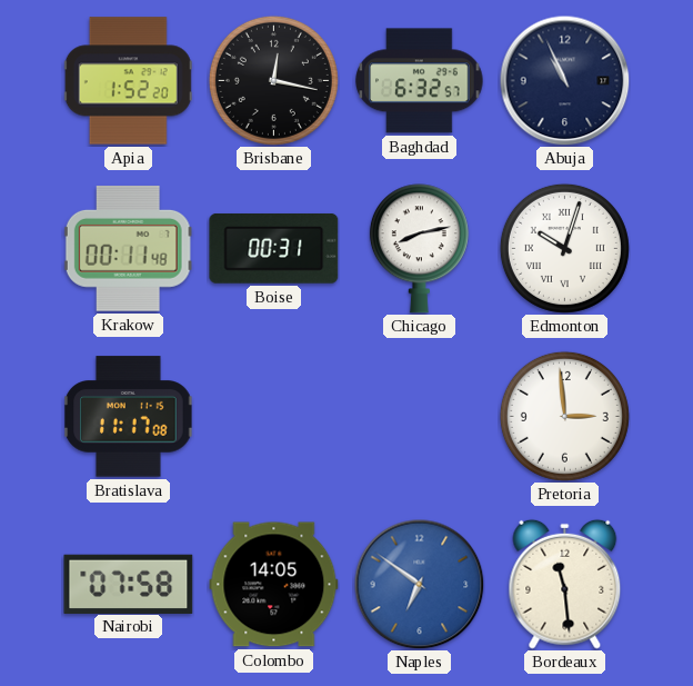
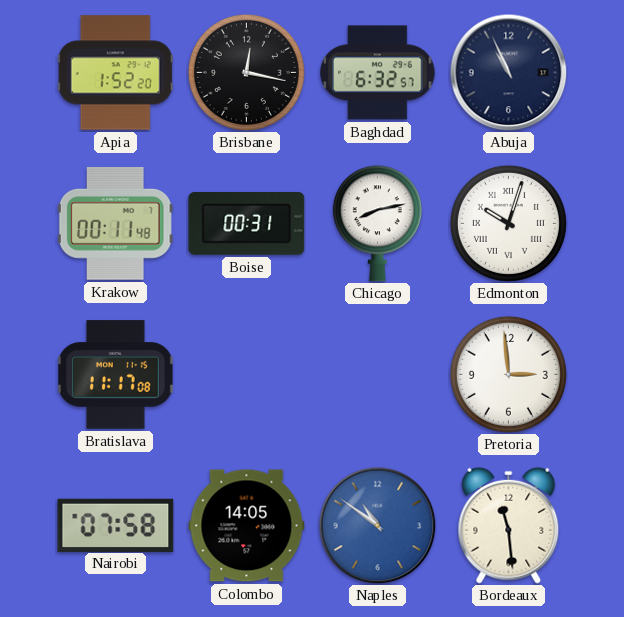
Naples: 6:51 -> 10:51
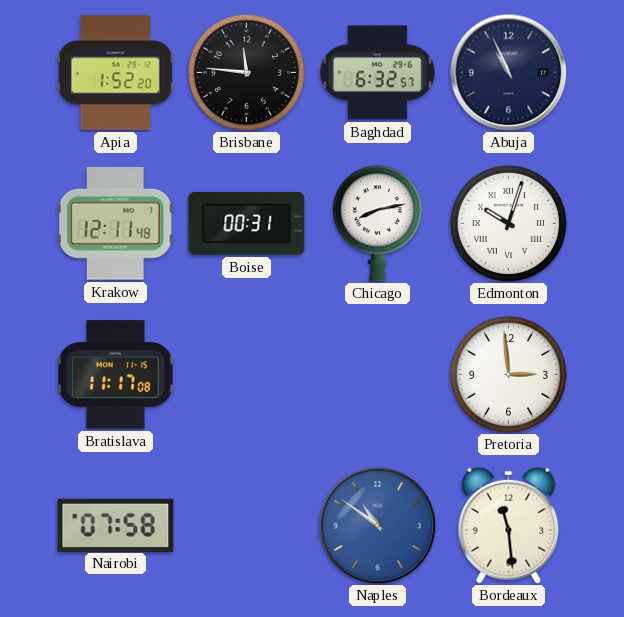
Brisbane: 12:17 -> 11:46
Krakow: 00:11 -> 12:11
Colombo: 14:05 -> none
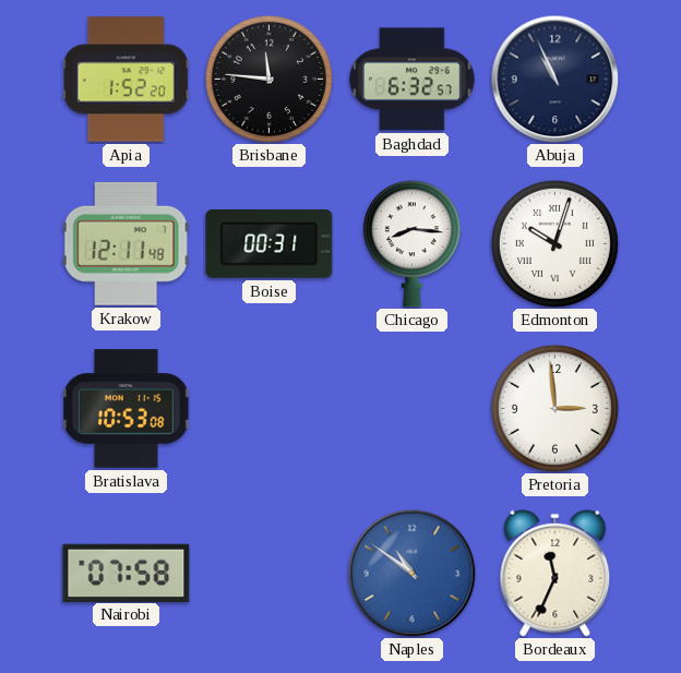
Chicago: 8:13 -> 8:16
Bratislava: 11:17 -> 10:53
Bordeaux: 11:29 -> 11:34
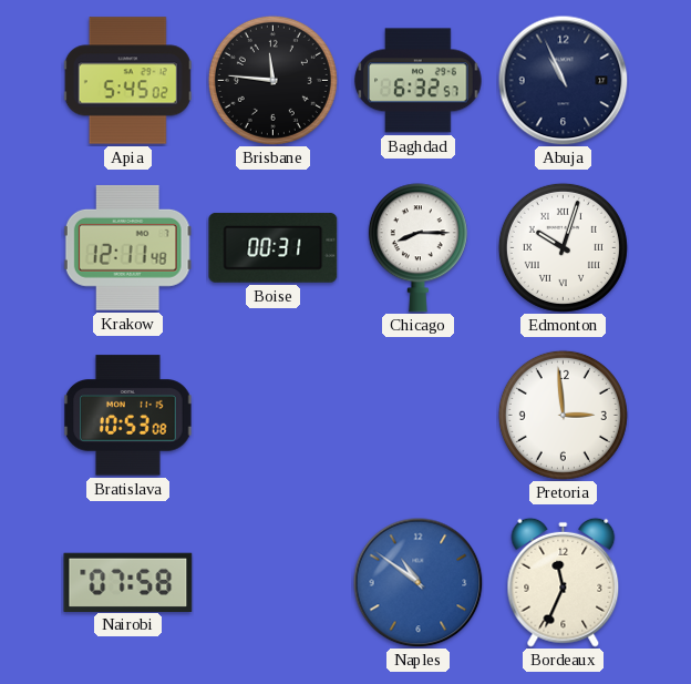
Apia: 1:52 -> 5:45
Chicago: 8:16 -> 8:15
